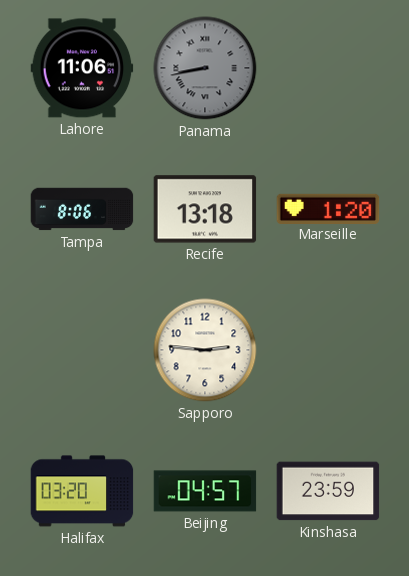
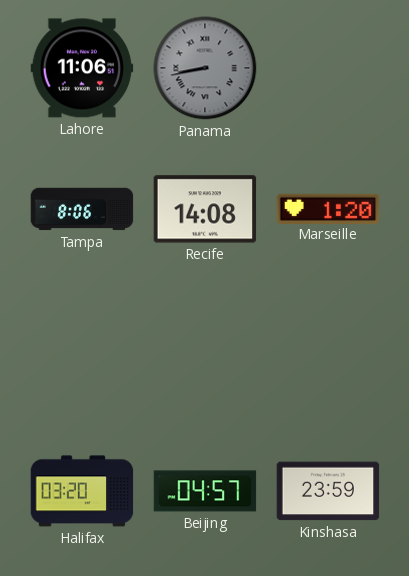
Recife: 13:18 -> 14:08
Sapporo: 2:46 -> none
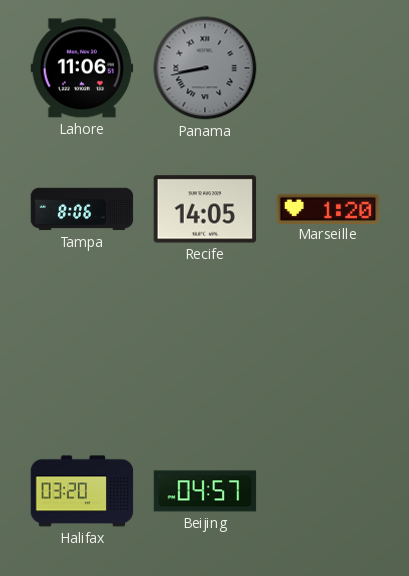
Recife: 14:08 -> 14:05
Kinshasa: 23:59 -> none
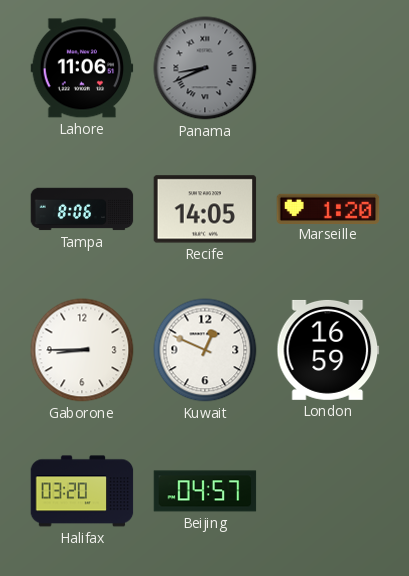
Panama: 8:43 -> 8:41
Gaborone: none -> 8:45
Kuwait: none -> 12:49
London: none -> 16:59
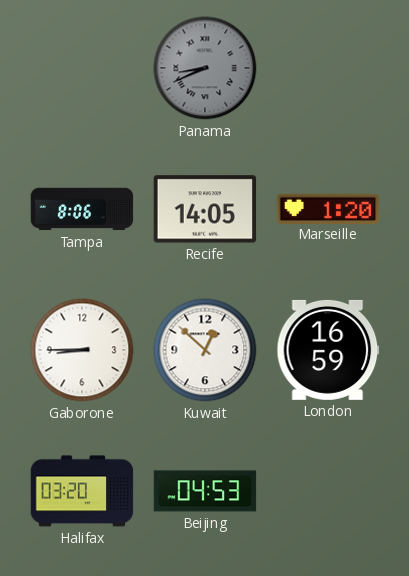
Lahore: 11:06 -> none
Kuwait: 12:49 -> 12:52
Beijing: 04:57 -> 04:53
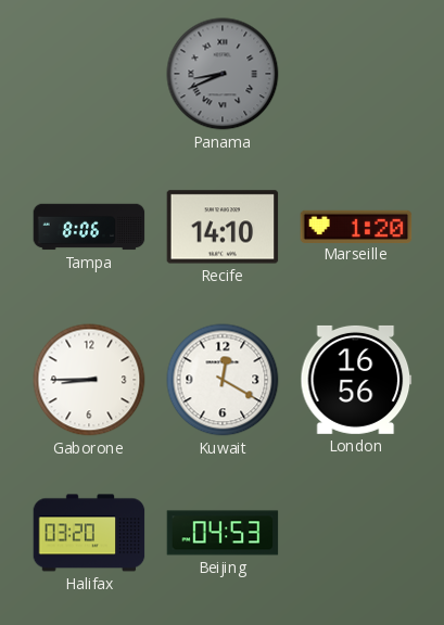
Recife: 14:05 -> 14:10
Kuwait: 12:52 -> 12:20
London: 16:59 -> 16:56
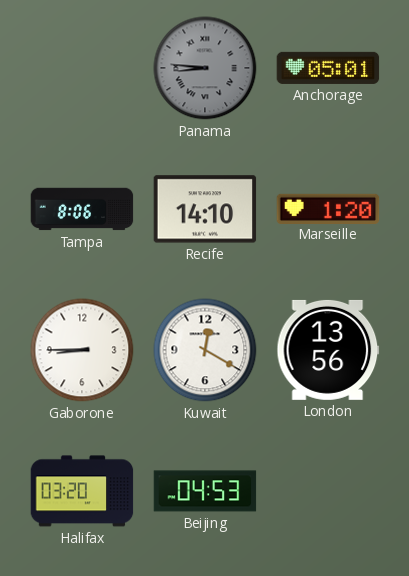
Panama: 8:41 -> 8:46
Anchorage: none -> 05:01
London: 16:56 -> 13:56
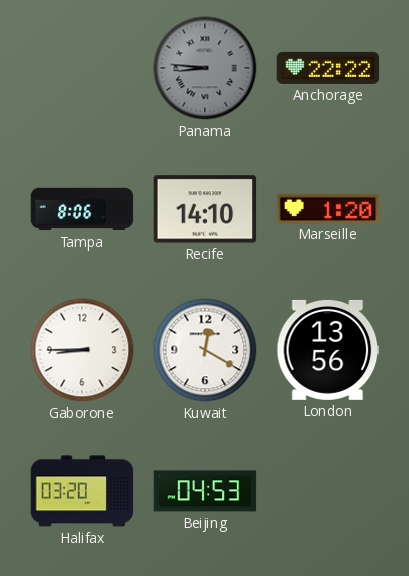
Anchorage: 05:01 -> 22:22
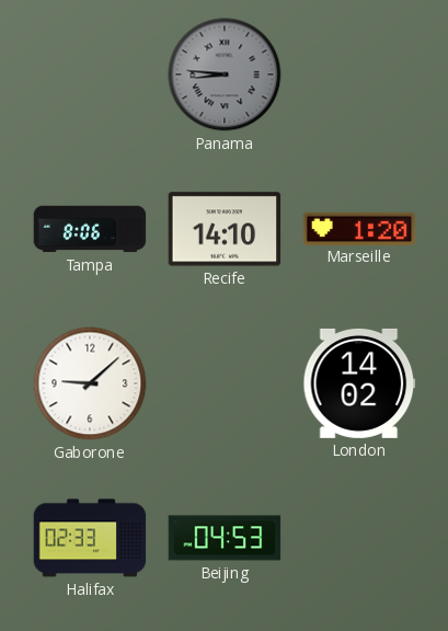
Anchorage: 22:22 -> none
Gaborone: 8:45 -> 9:08
Kuwait: 12:20 -> none
London: 13:56 -> 14:02
Halifax: 03:20 -> 02:33
